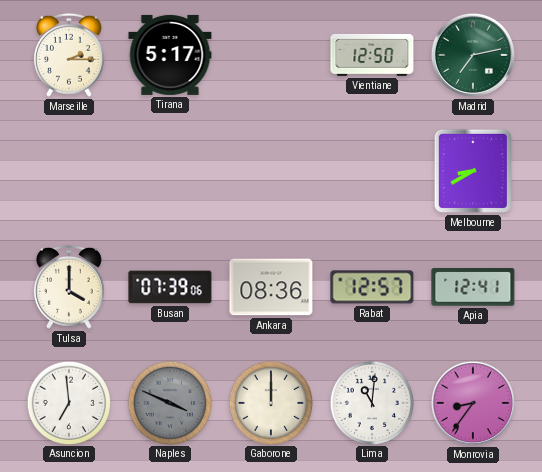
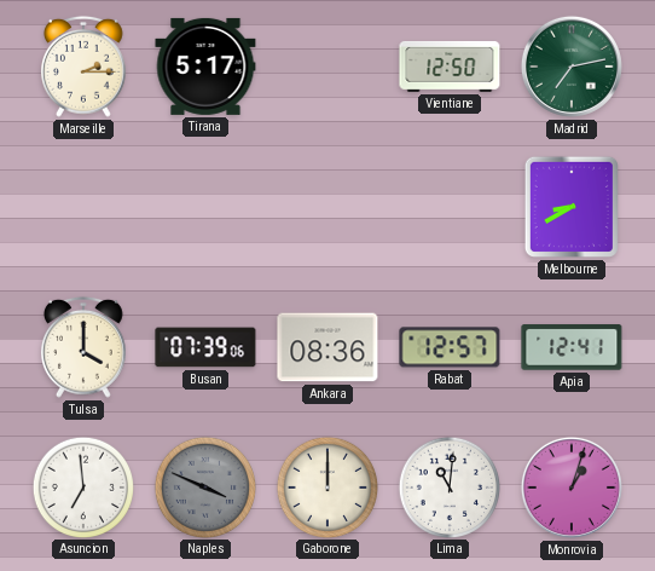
Monrovia: 8:36 -> 1:03
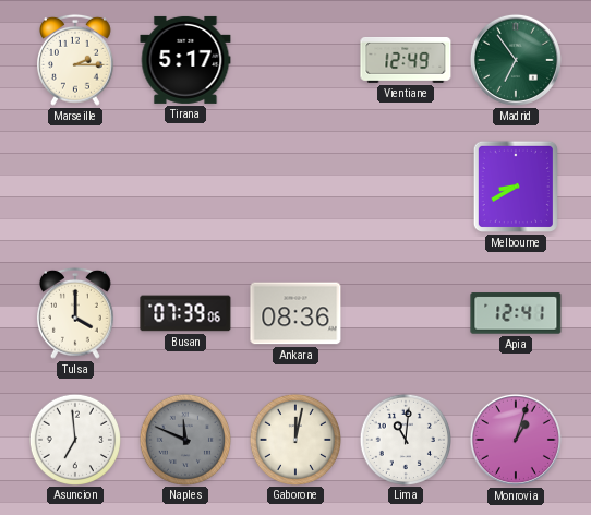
Vientiane: 12:50 -> 12:49
Madrid: 7:13 -> 6:54
Rabat: 12:57 -> none
Naples: 3:49 -> 11:49
Gaborone: 12:00 -> 12:02
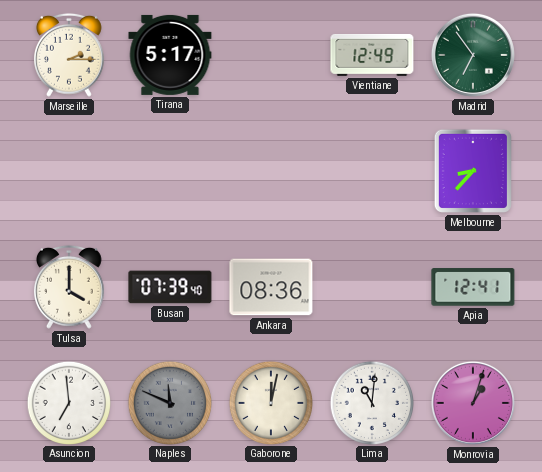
Melbourne: 8:40 -> 8:37
Busan: 07:39:06 -> 07:39:40
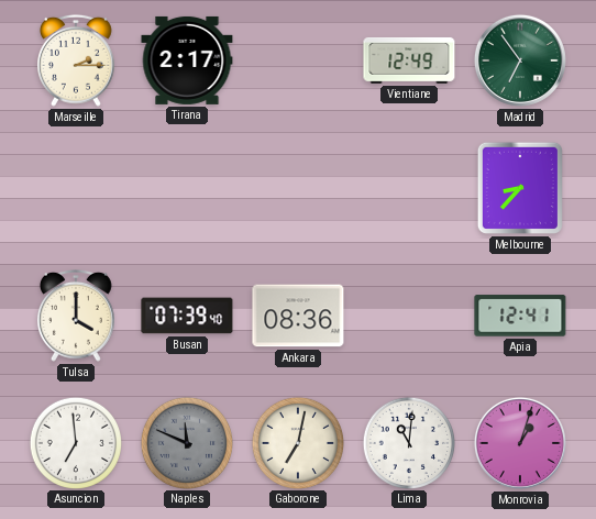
Tirana: 5:17 -> 2:17
Gaborone: 12:02 -> 7:02
